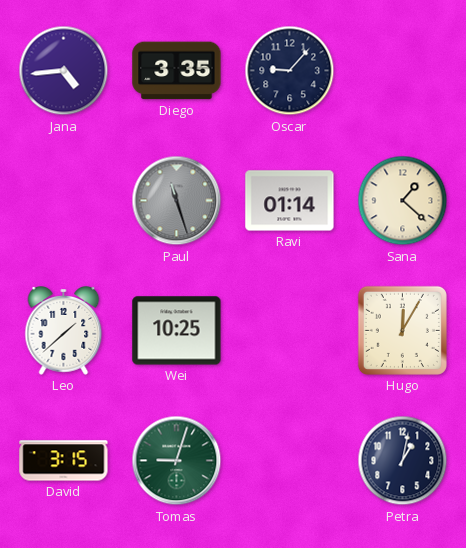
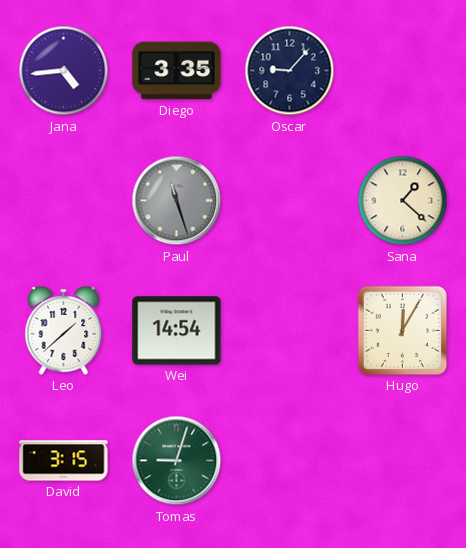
Ravi: 01:14 -> none
Wei: 10:25 -> 14:54
Petra: 1:02 -> none
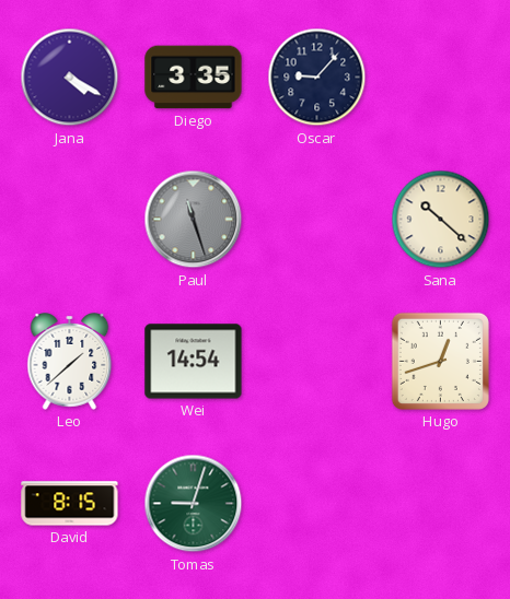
Jana: 4:44 -> 4:20
Sana: 1:22 -> 10:22
Hugo: 12:05 -> 12:42
David: 3:15 -> 8:15
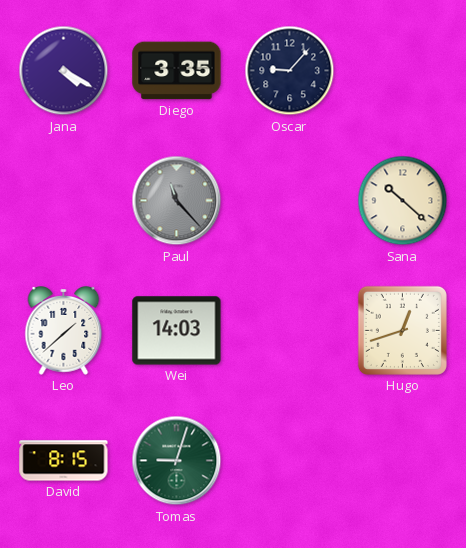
Paul: 11:27 -> 11:23
Wei: 14:54 -> 14:03
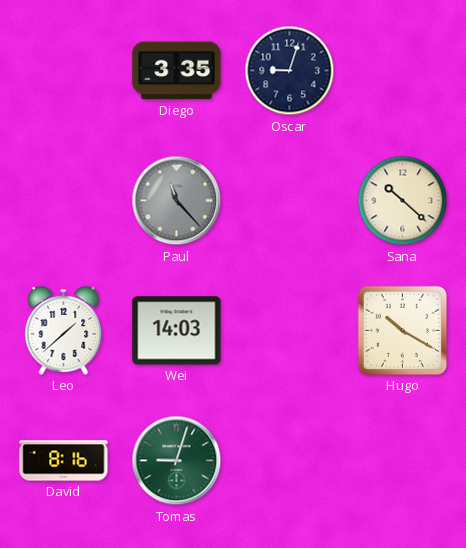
Jana: 4:20 -> none
Oscar: 9:07 -> 9:03
Hugo: 12:42 -> 10:20
David: 8:15 -> 8:16
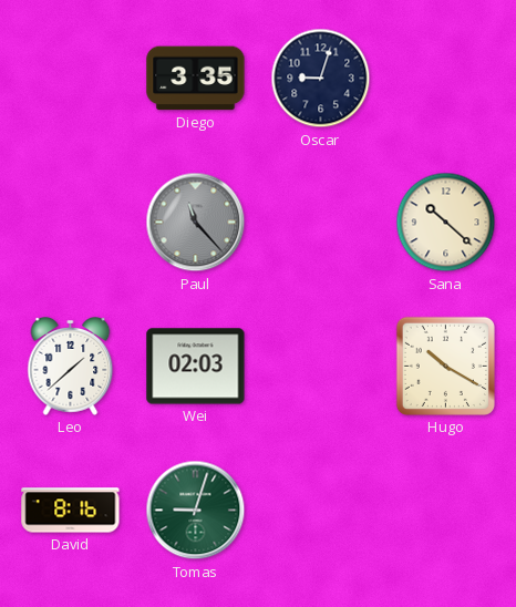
Wei: 14:03 -> 02:03
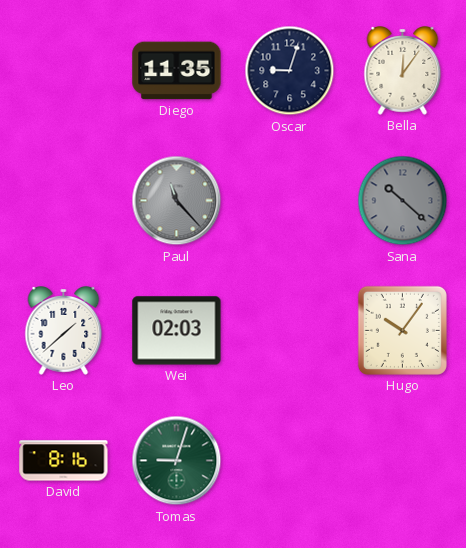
Diego: 3:35 -> 11:35
Bella: none -> 12:06
Sana dial: cream -> grey
Hugo: 10:20 -> 10:06
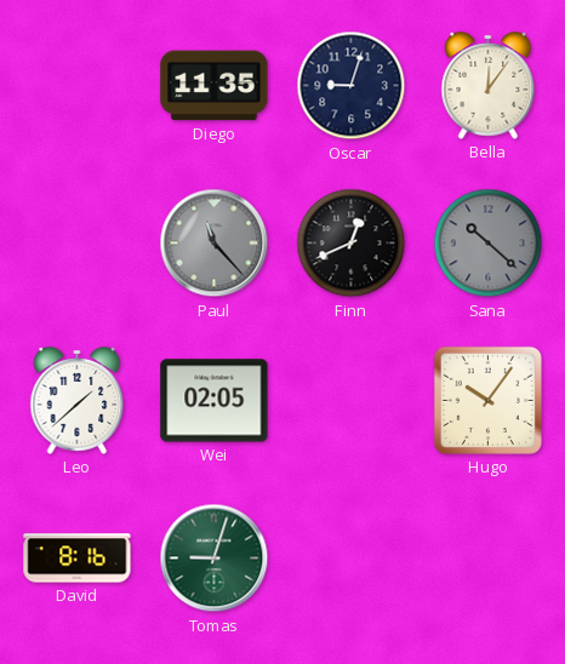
Finn: none -> 12:41
Wei: 02:03 -> 02:05
